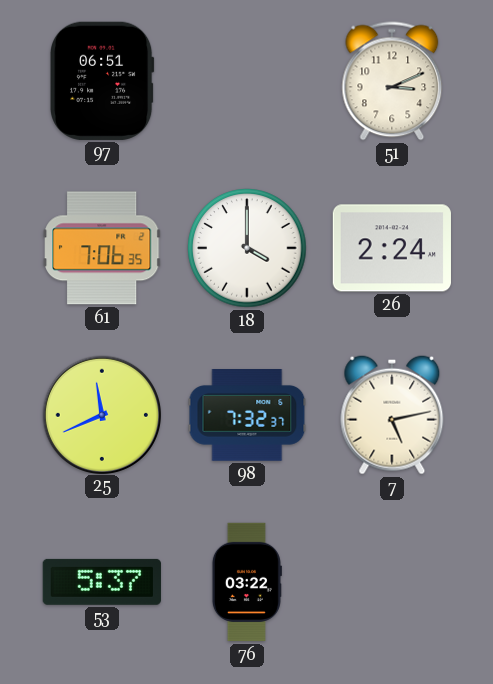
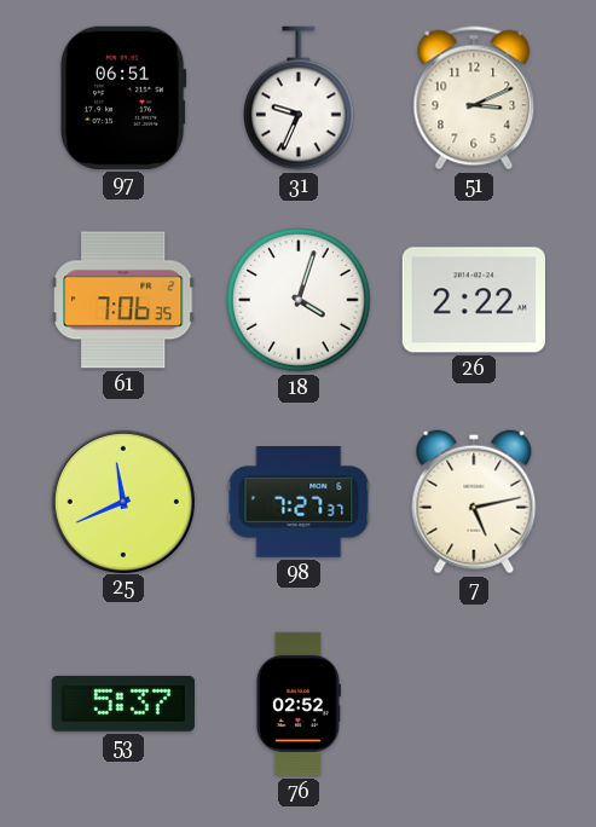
31: none -> 9:34
18: 4:00 -> 4:03
26: 2:24 -> 2:22
98: 7:32 -> 7:27
76: 03:22 -> 02:52
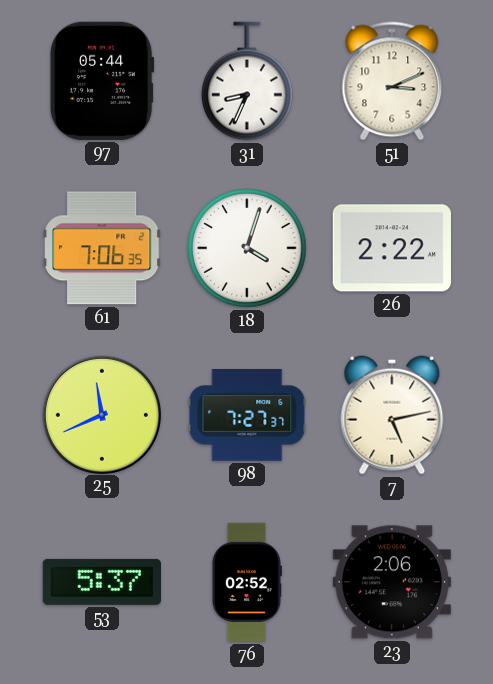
97: 06:51 -> 05:44
31: 9:34 -> 8:34
23: none -> 2:06
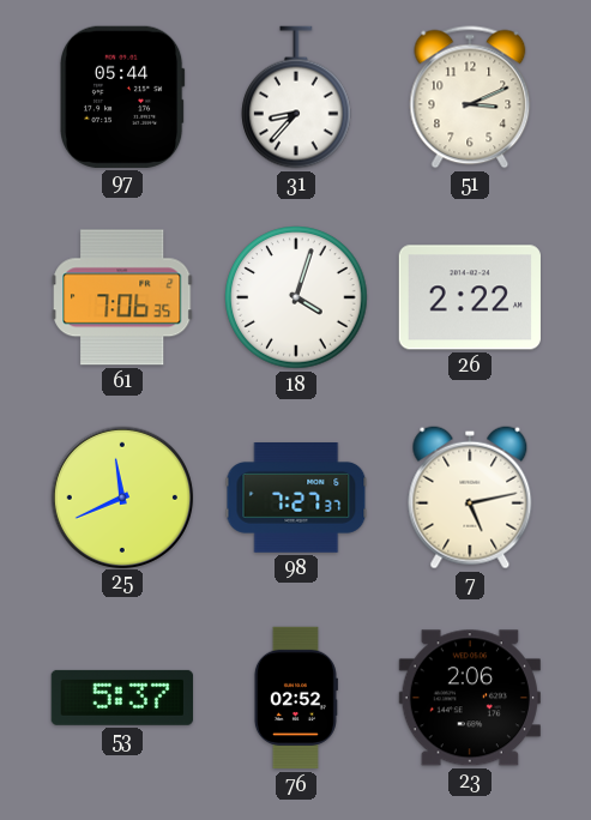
31: 8:34 -> 8:37
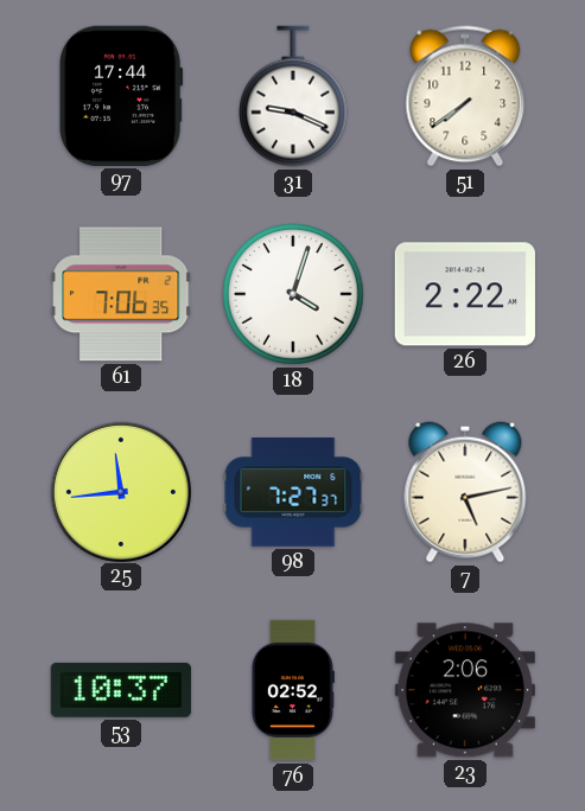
97: 05:44 -> 17:44
31: 8:37 -> 9:19
51: 3:11 -> 7:39
25: 11:41 -> 11:44
53: 5:37 -> 10:37
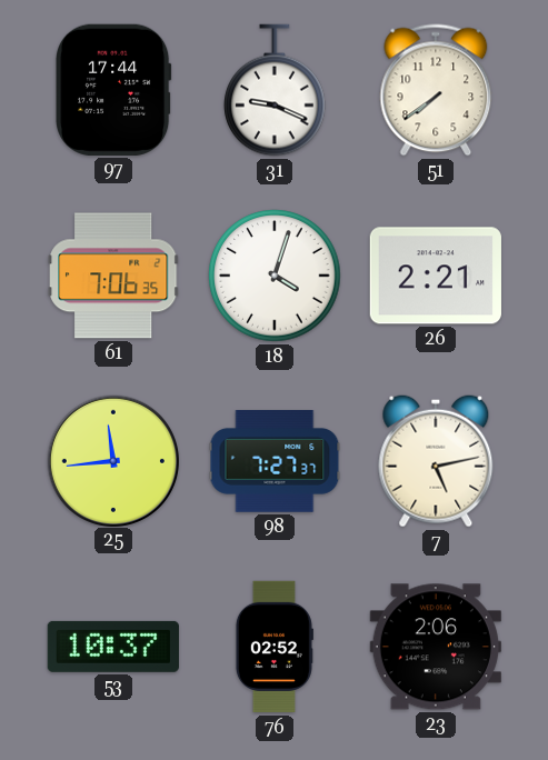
26: 2:22 -> 2:21
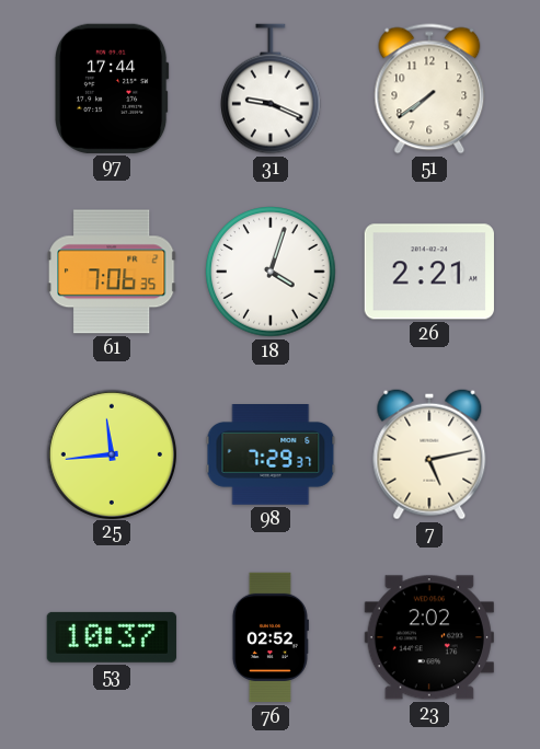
98: 7:27 -> 7:29
23: 2:06 -> 2:02
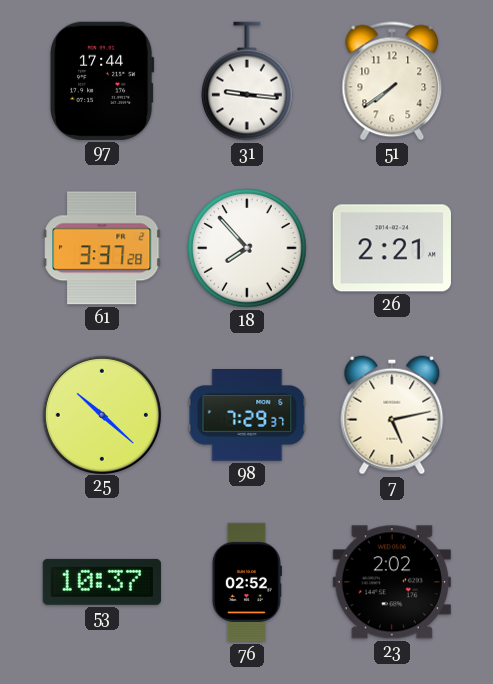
31: 9:19 -> 9:16
61: 7:06 -> 3:37
18: 4:03 -> 7:53
25: 11:44 -> 10:22
